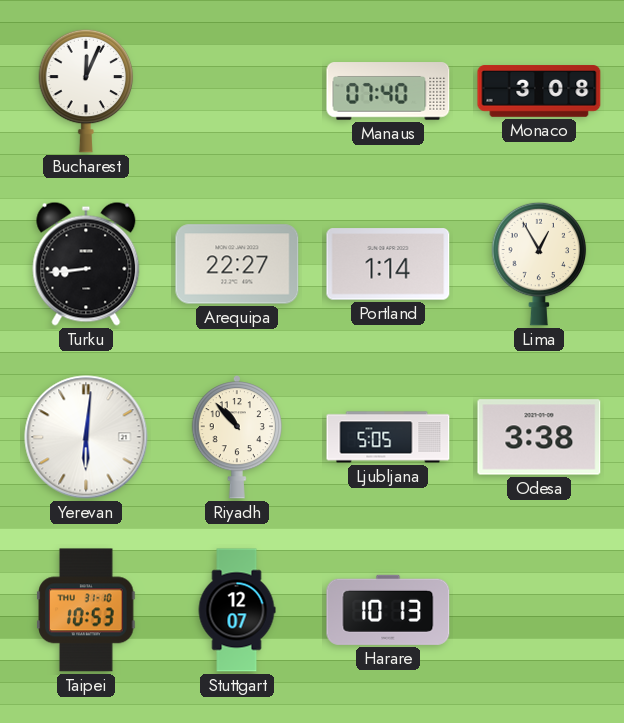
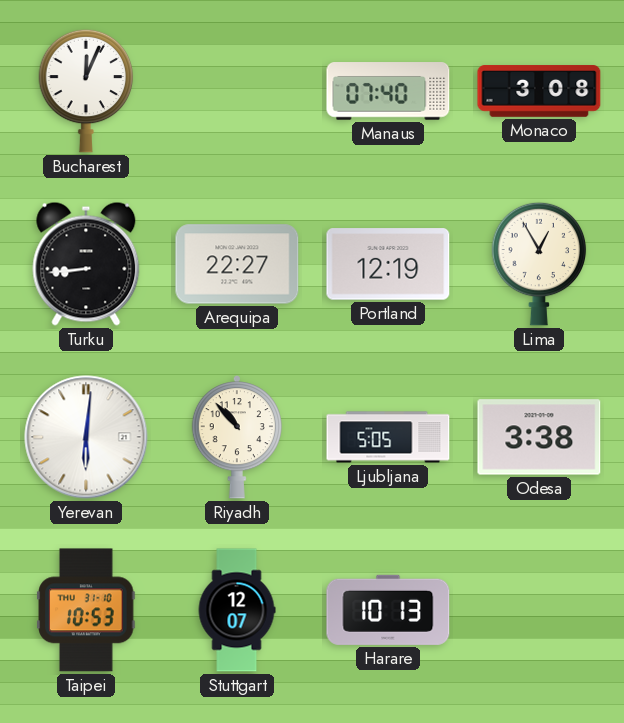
Portland: 1:14 -> 12:19
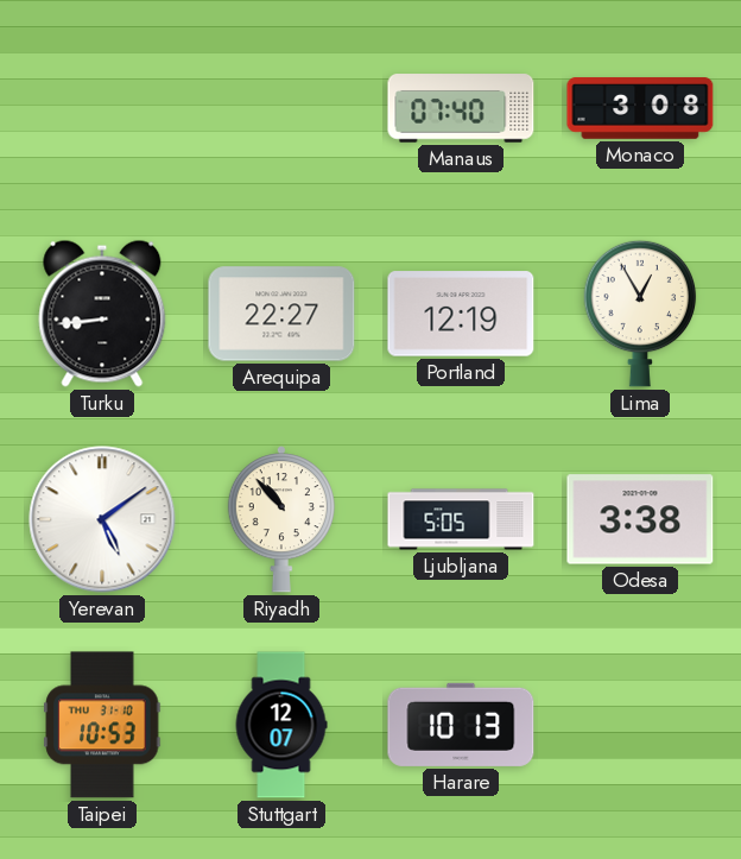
Bucharest: 12:04 -> none
Yerevan: 6:01 -> 5:09
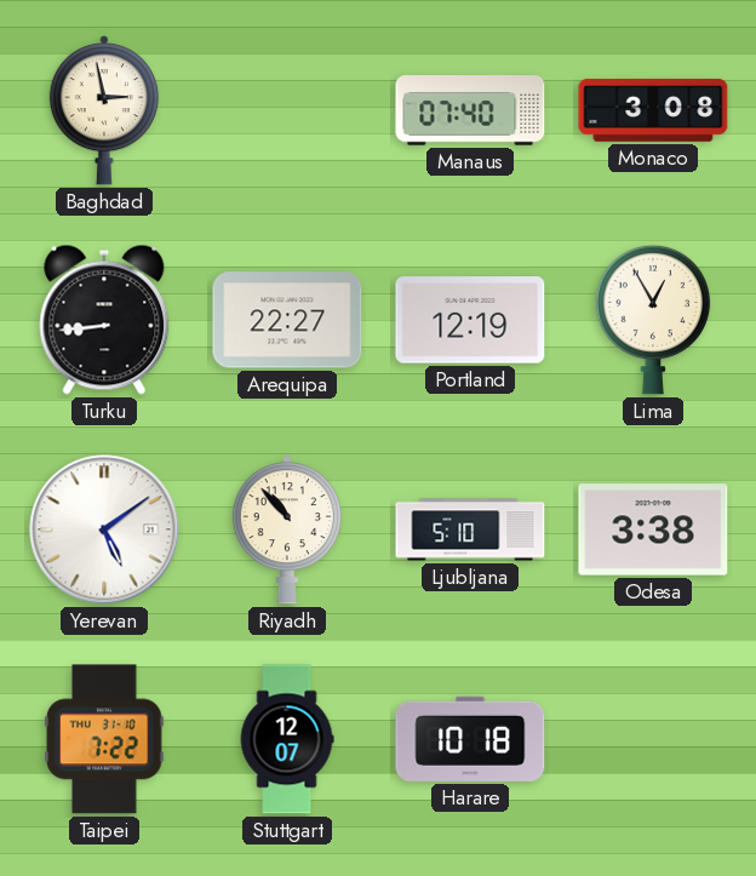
Baghdad: none -> 2:58
Ljubljana: 5:05 -> 5:10
Taipei: 10:53 -> 7:22
Harare: 10:13 -> 10:18
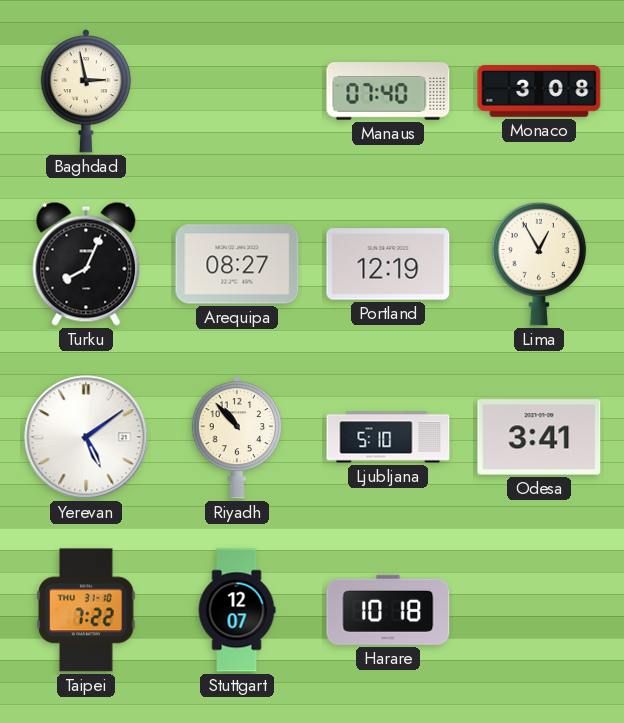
Turku: 8:44 -> 8:04
Arequipa: 22:27 -> 08:27
Odesa: 3:38 -> 3:41
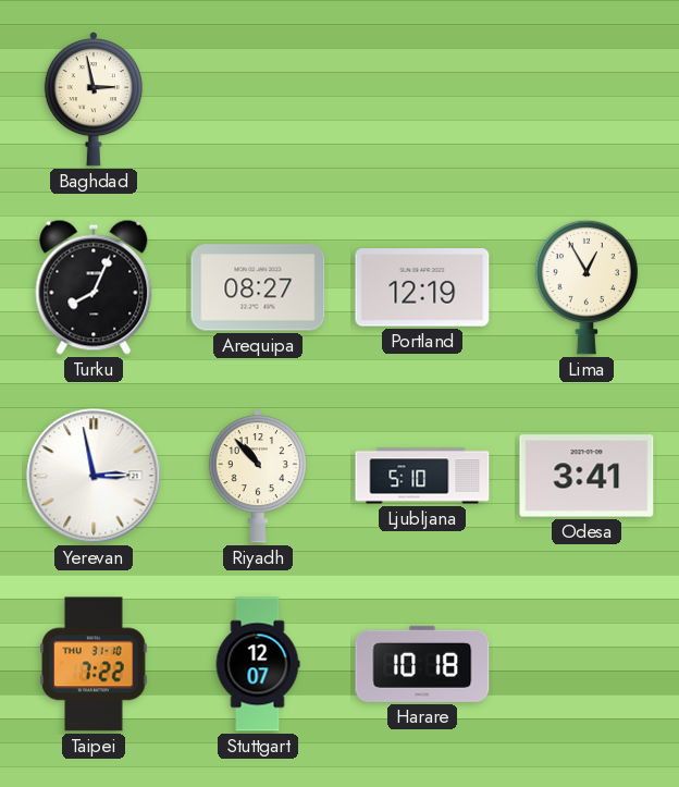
Manaus: 07:40 -> none
Monaco: 3:08 -> none
Yerevan: 5:09 -> 2:58
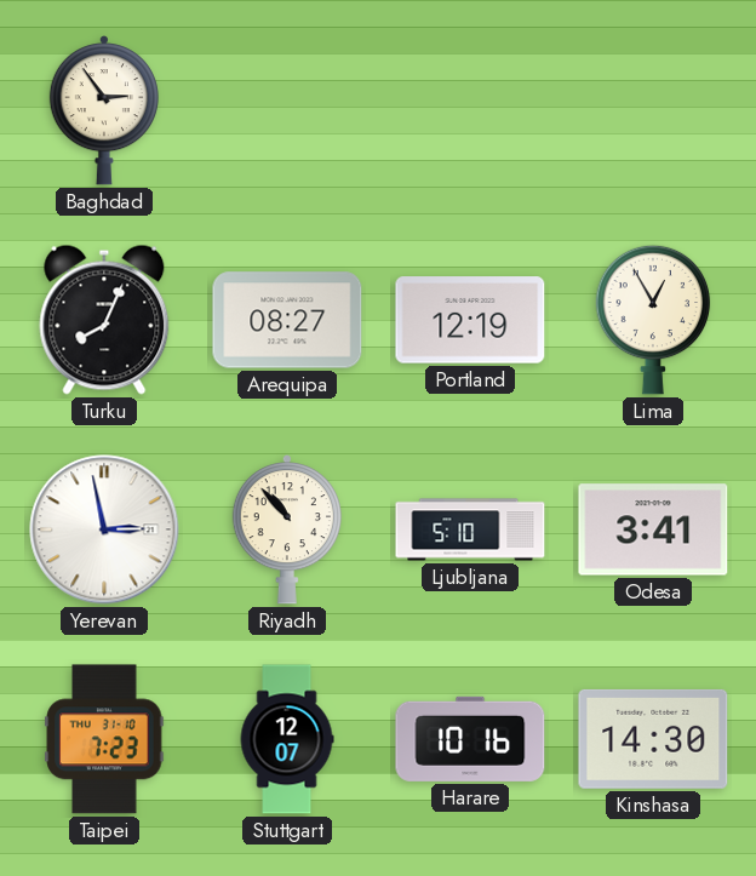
Baghdad: 2:58 -> 2:54
Taipei: 7:22 -> 7:23
Harare: 10:18 -> 10:16
Kinshasa: none -> 14:30
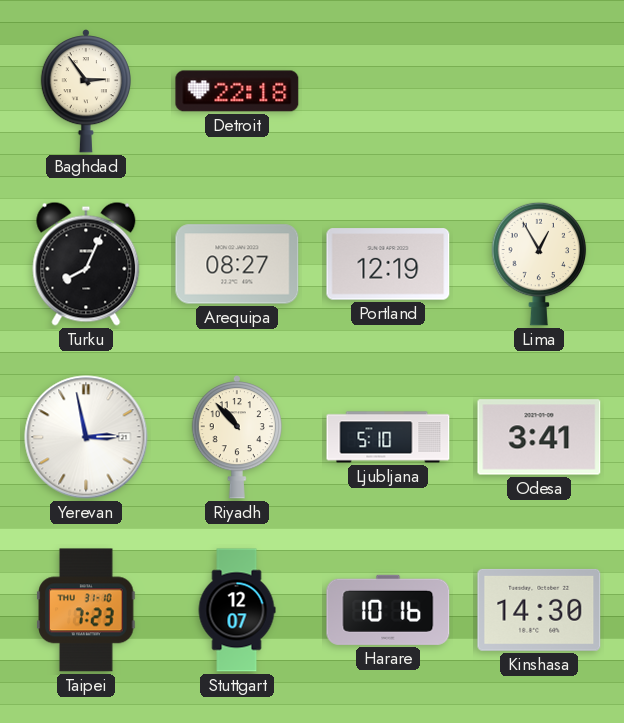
Detroit: none -> 22:18
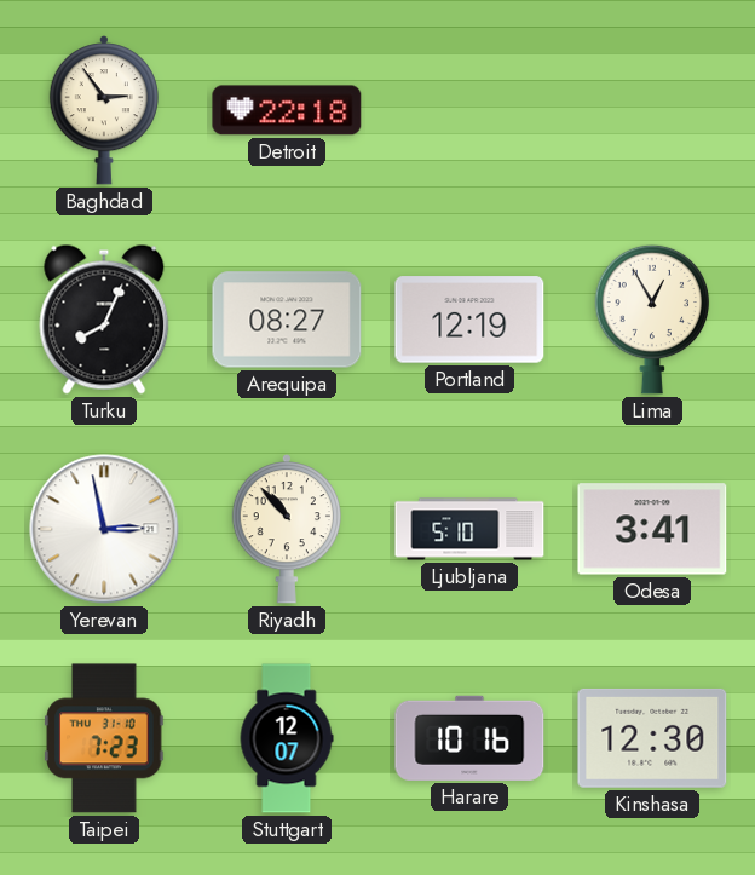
Kinshasa: 14:30 -> 12:30
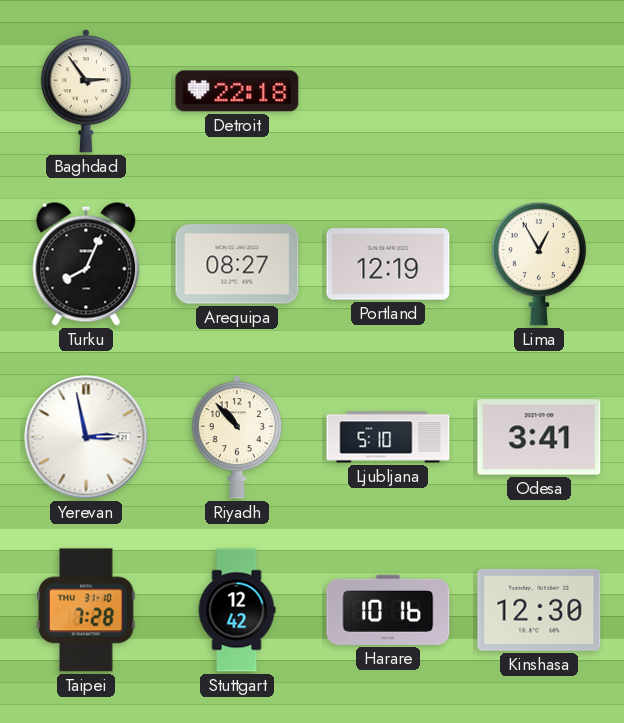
Taipei: 7:23 -> 7:28
Stuttgart: 12:07 -> 12:42
